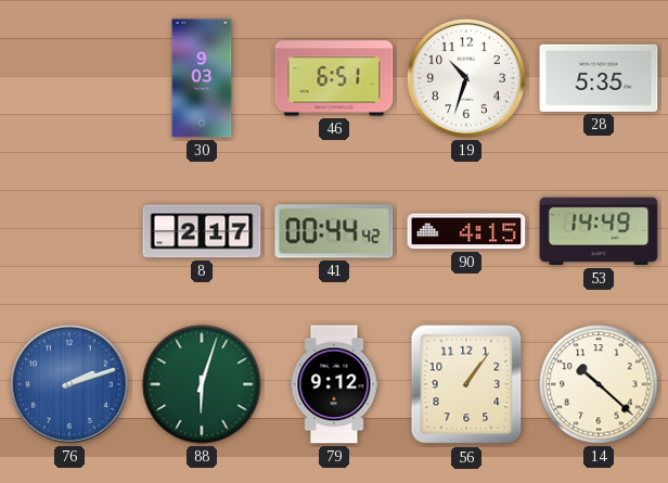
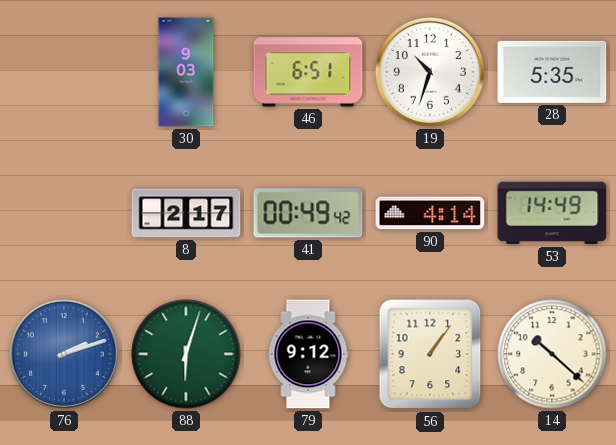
41: 00:44 -> 00:49
90: 4:15 -> 4:14
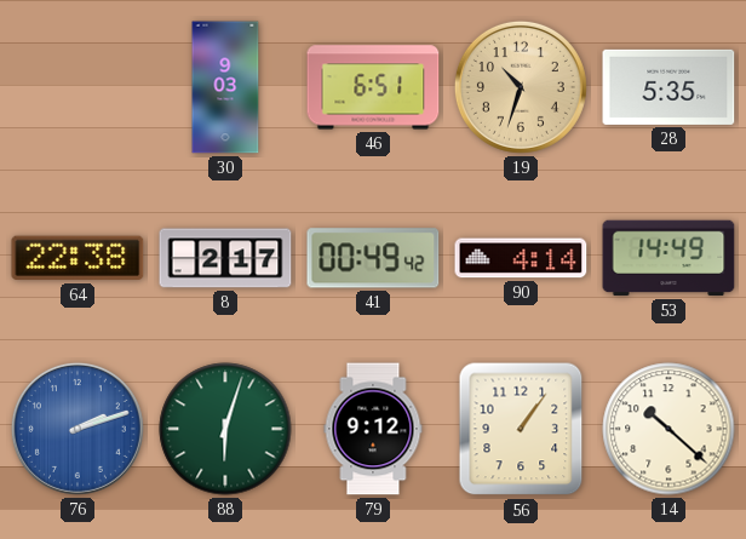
19 dial: white -> champagne
64: none -> 22:38
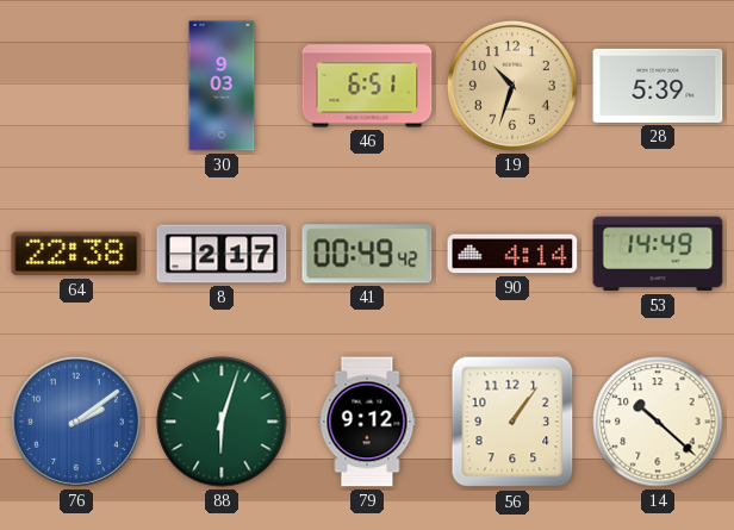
28: 5:35 -> 5:39
76: 2:12 -> 2:09
